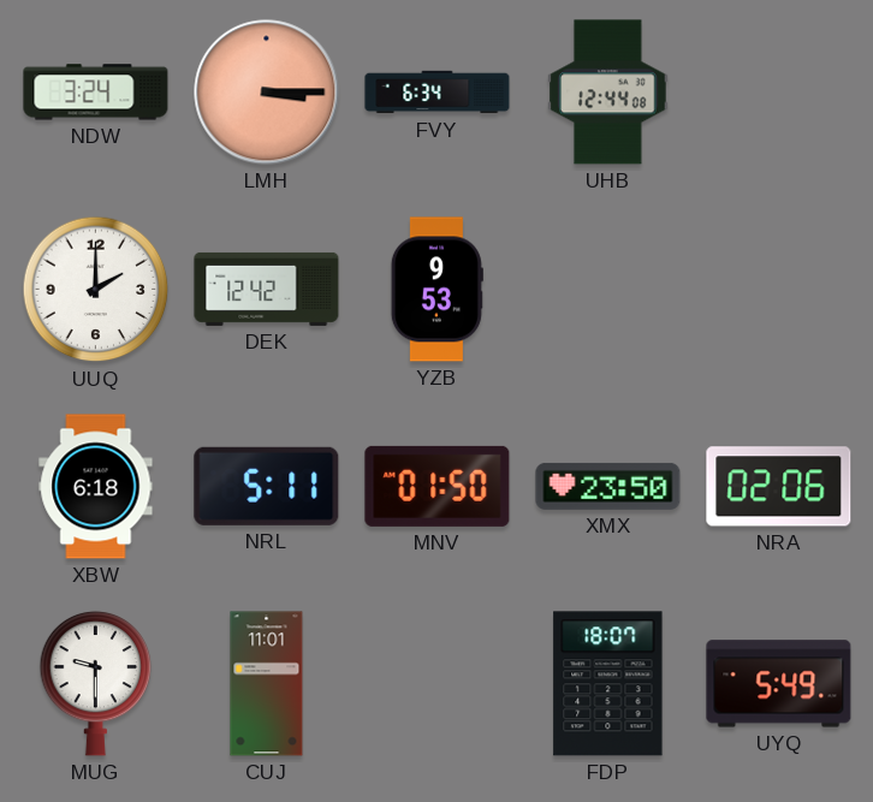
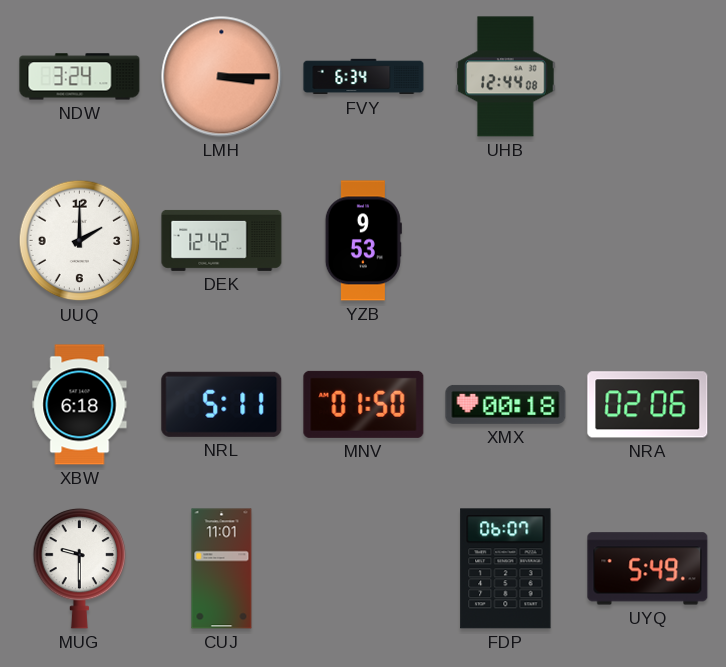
XMX: 23:50 -> 00:18
FDP: 18:07 -> 06:07
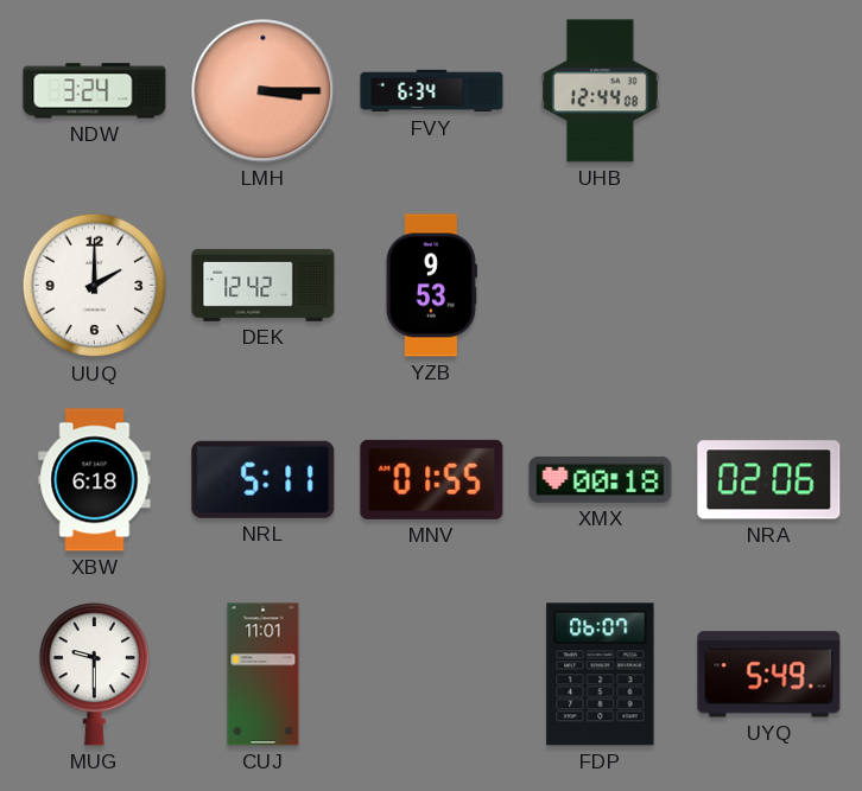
MNV: 01:50 -> 01:55
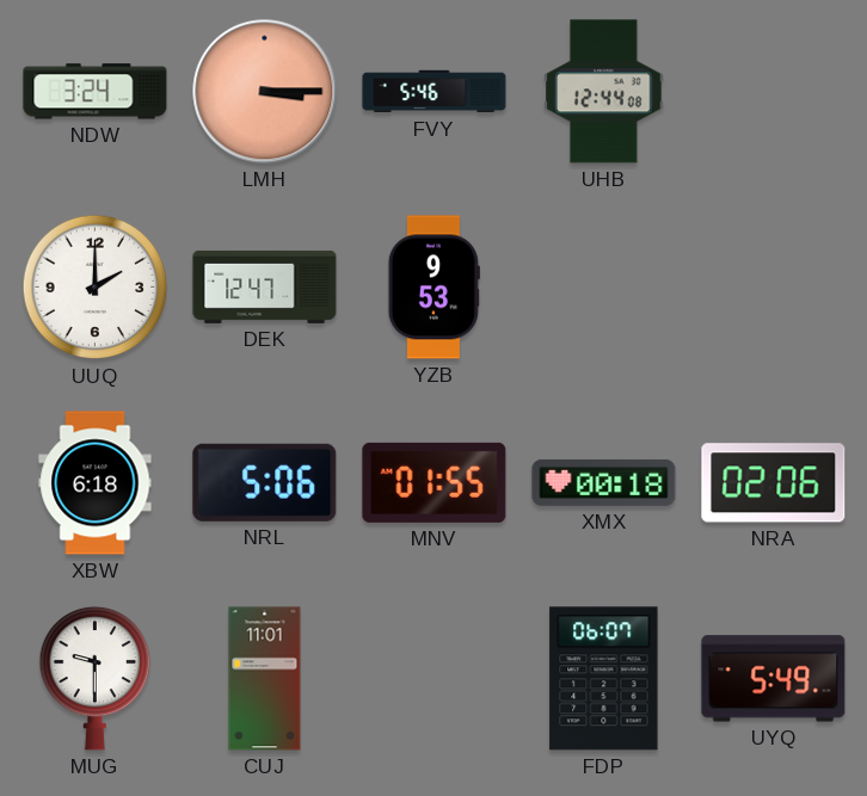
FVY: 6:34 -> 5:46
DEK: 12:42 -> 12:47
NRL: 5:11 -> 5:06
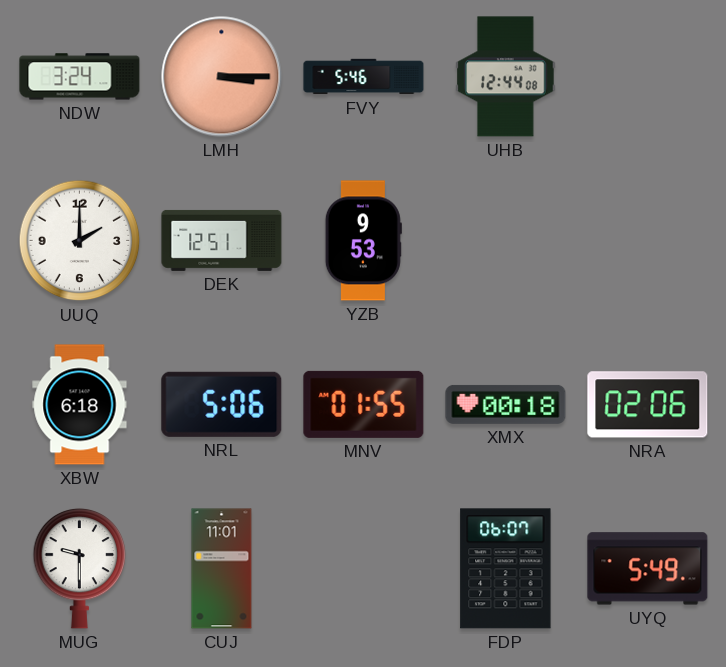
DEK: 12:47 -> 12:51
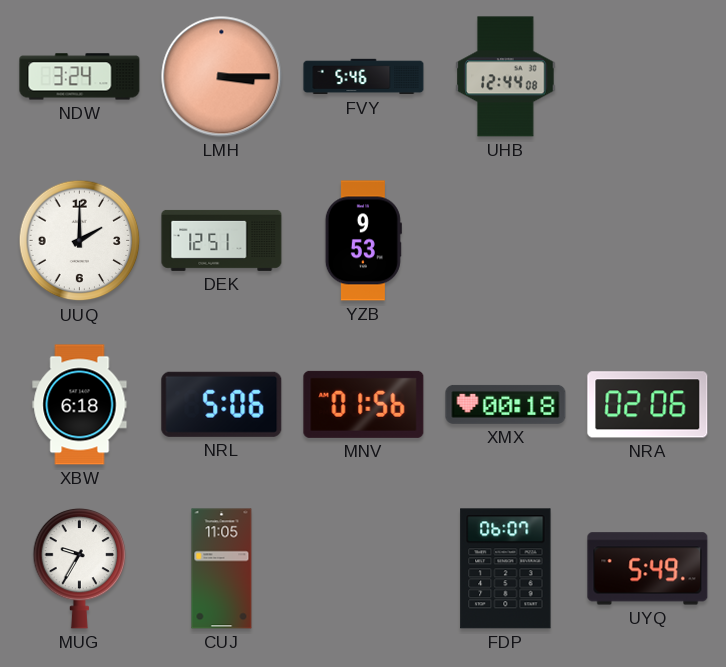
MNV: 01:55 -> 01:56
MUG: 9:30 -> 9:35
CUJ: 11:01 -> 11:05
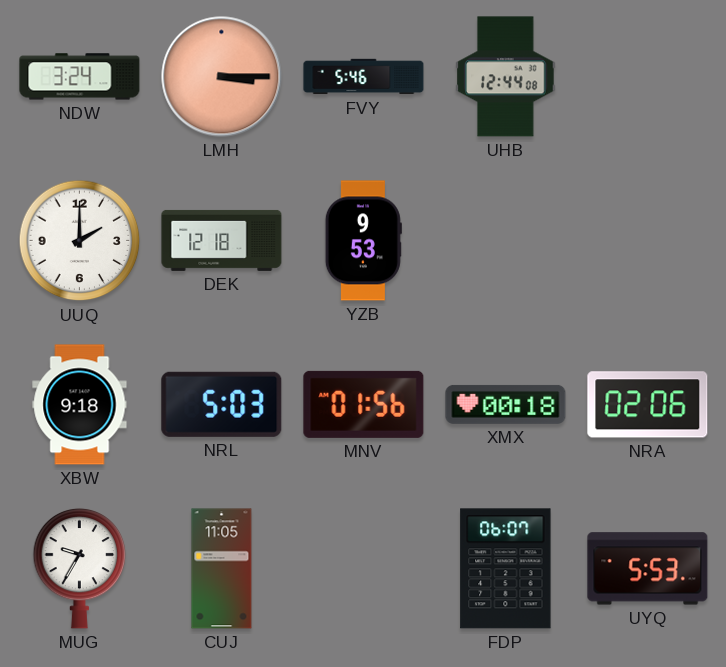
DEK: 12:51 -> 12:18
XBW: 6:18 -> 9:18
NRL: 5:06 -> 5:03
UYQ: 5:49 -> 5:53
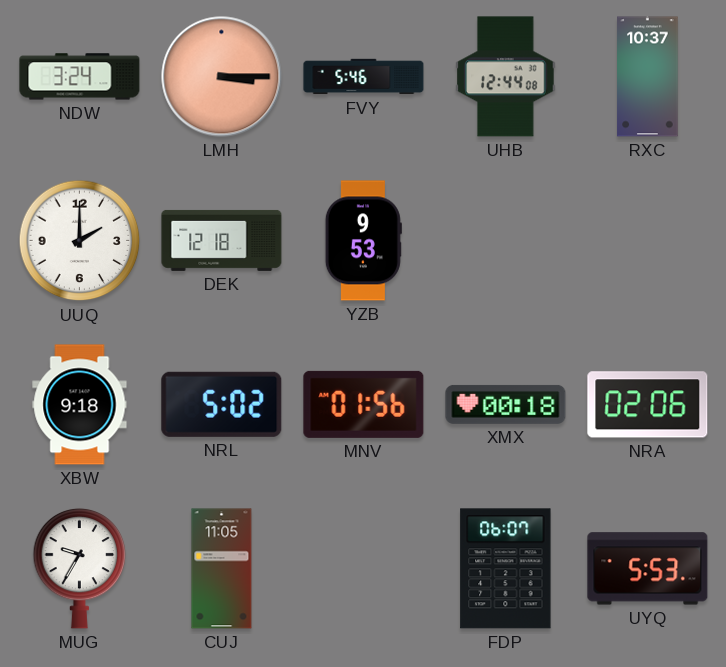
RXC: none -> 10:37
NRL: 5:03 -> 5:02
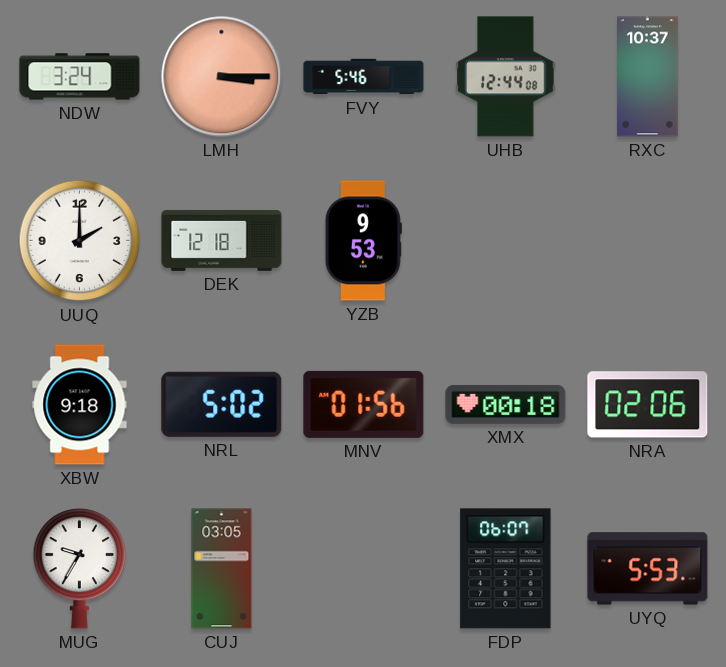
CUJ: 11:05 -> 03:05
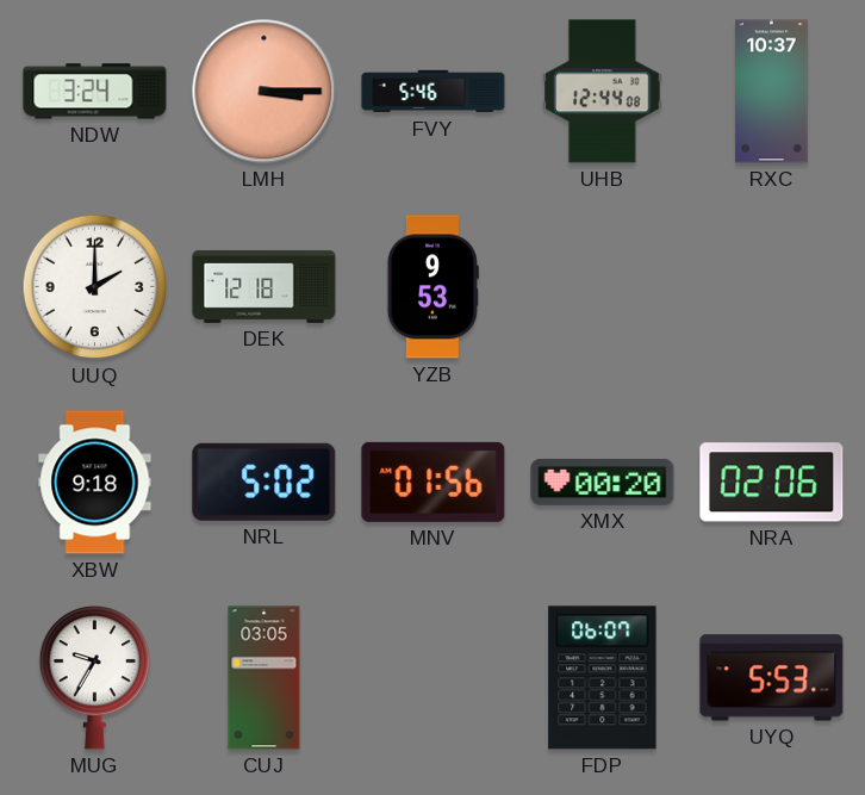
XMX: 00:18 -> 00:20
